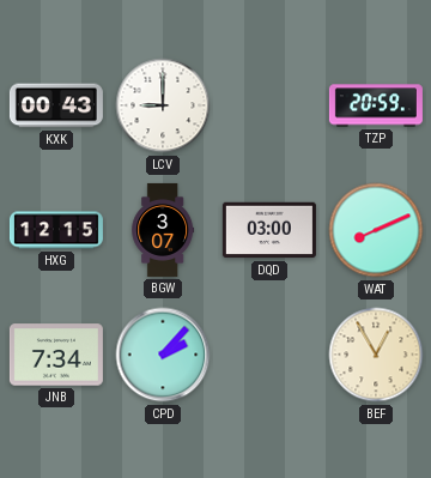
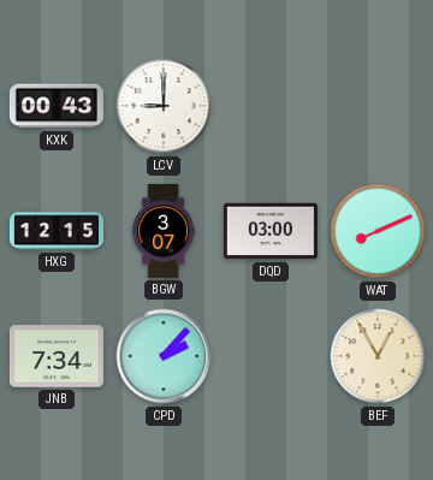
TZP: 20:59 -> none
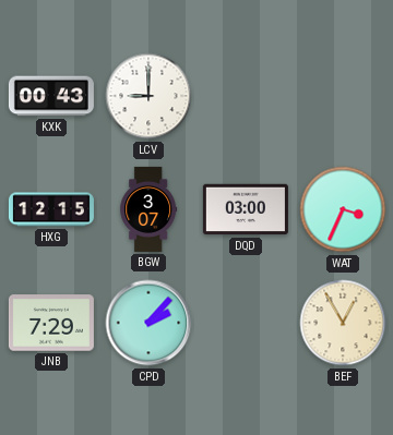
WAT: 8:11 -> 3:34
JNB: 7:34 -> 7:29
